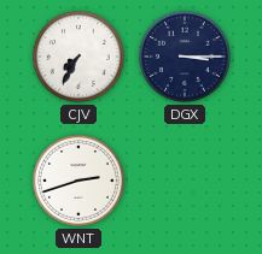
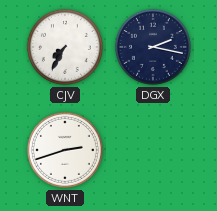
DGX: 3:15 -> 2:17
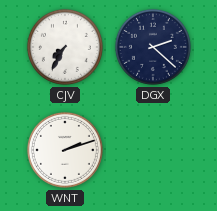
DGX: 2:17 -> 2:22
WNT: 2:42 -> 2:12
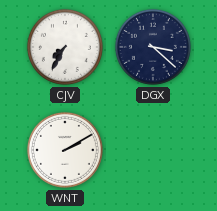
DGX: 2:22 -> 3:22
WNT: 2:12 -> 2:10
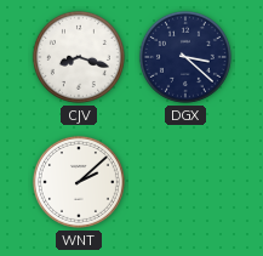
CJV: 7:35 -> 8:18
WNT: 2:10 -> 2:08
